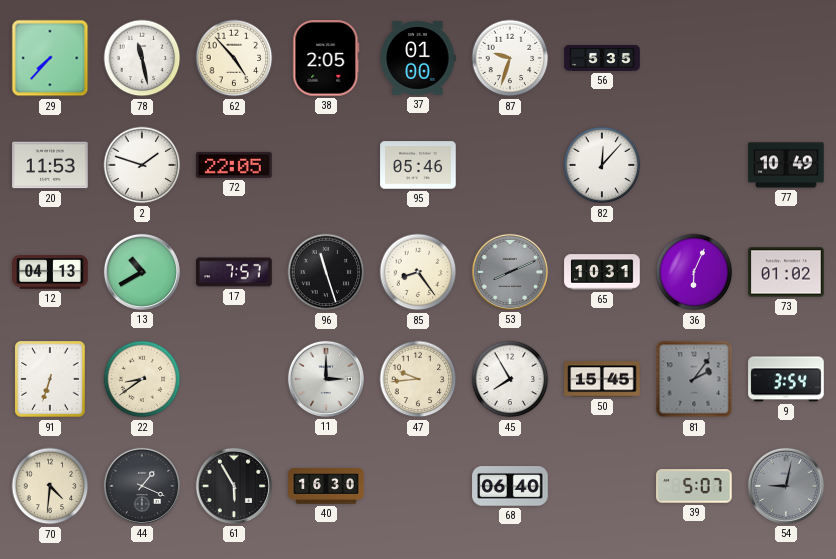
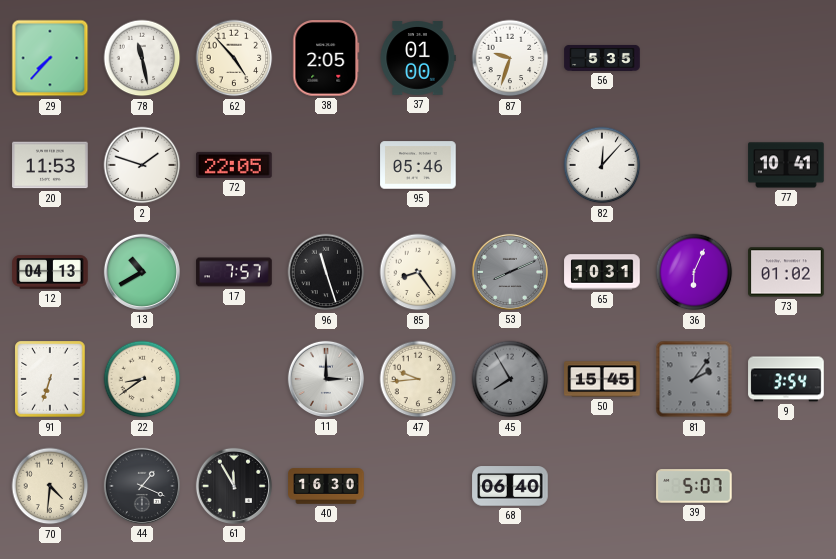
77: 10:49 -> 10:41
45 dial: white -> grey
61: 5:55 -> 11:55
54: 9:02 -> none
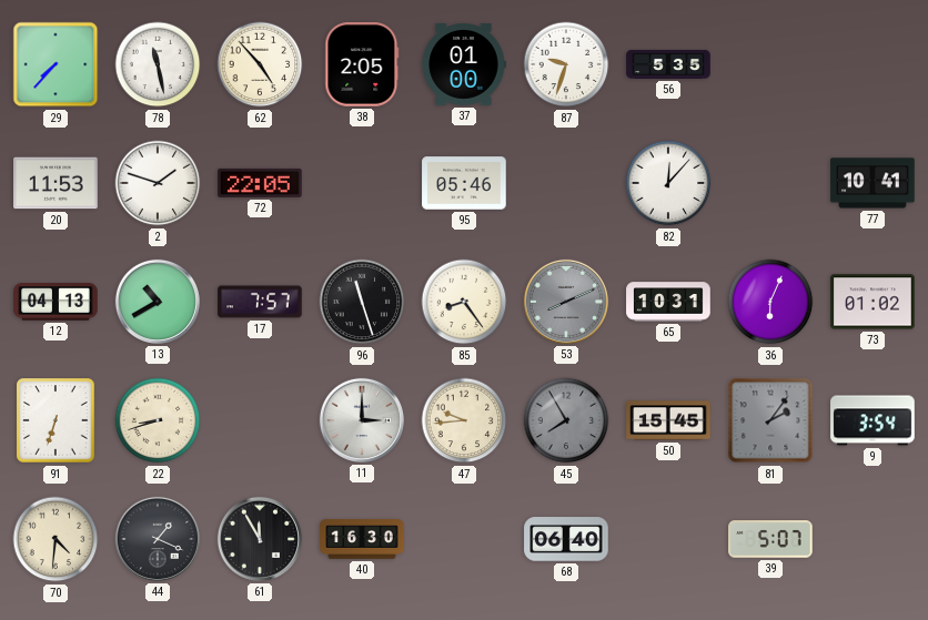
22: 8:39 -> 8:42
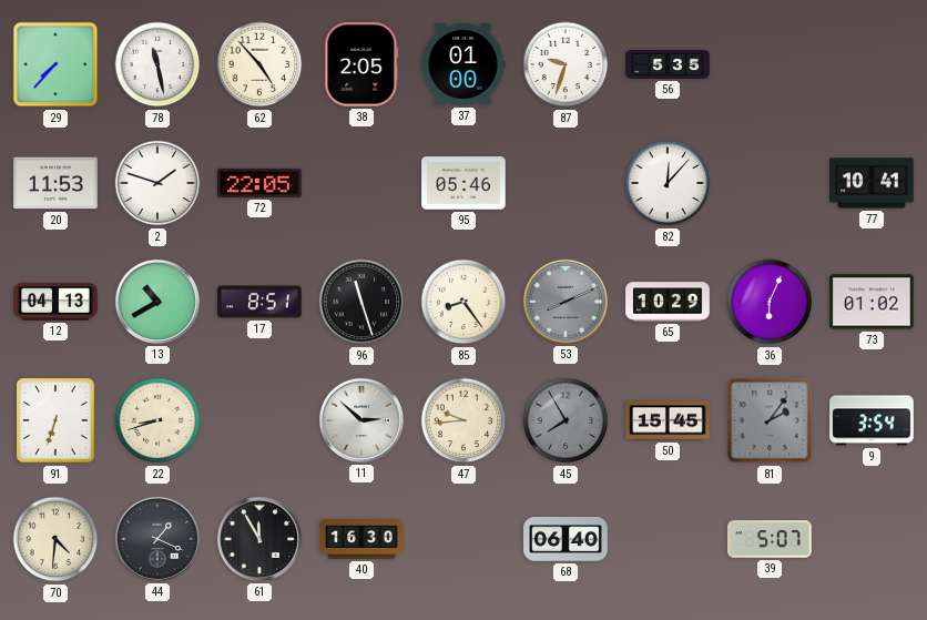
17: 7:57 -> 8:51
65: 10:31 -> 10:29
11: 3:00 -> 2:52
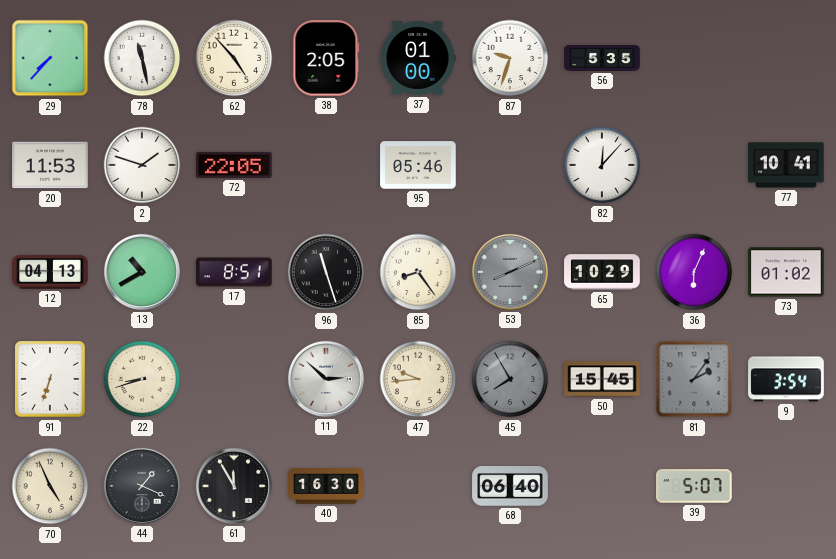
70: 4:31 -> 4:56
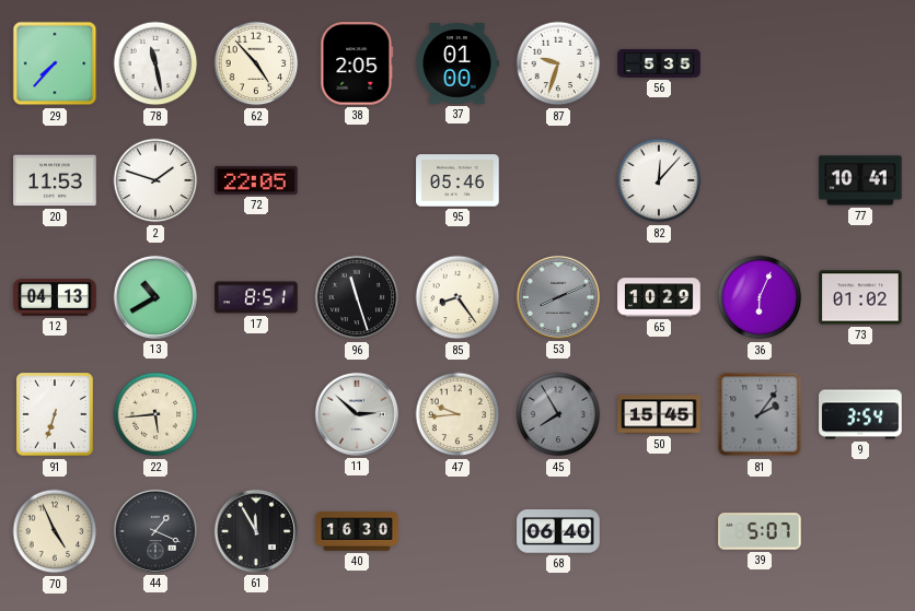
22: 8:42 -> 5:44
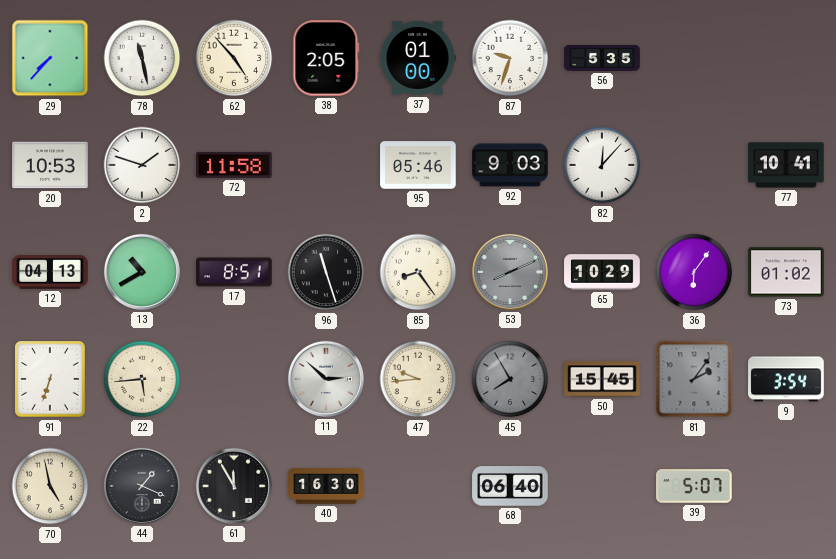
20: 11:53 -> 10:53
72: 22:05 -> 11:58
92: none -> 9:03
36: 6:04 -> 6:06
70: 4:56 -> 4:58
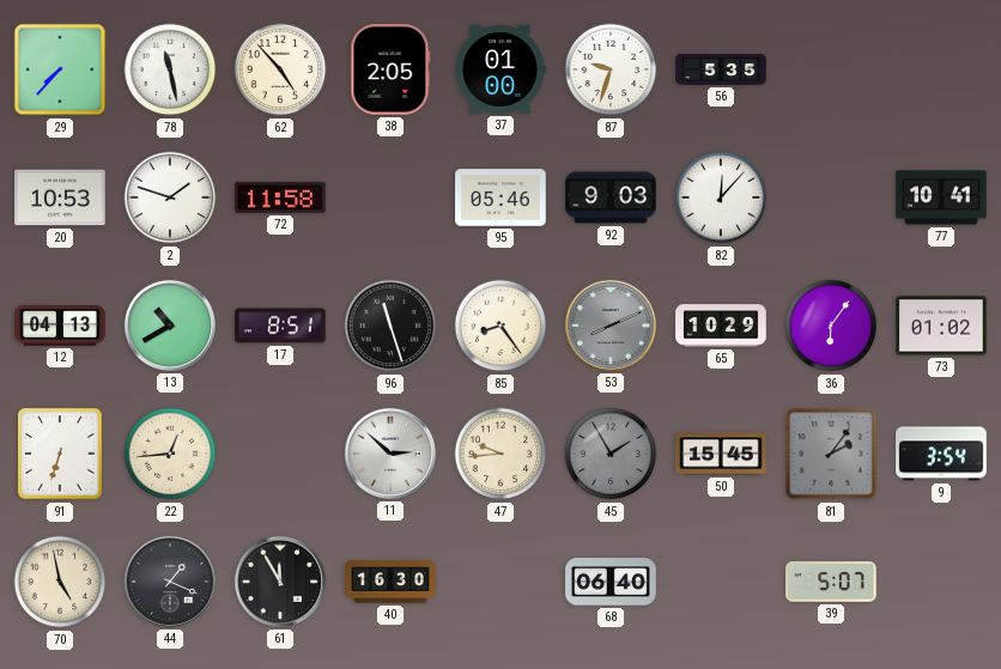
22: 5:44 -> 12:44
45: 7:55 -> 1:55
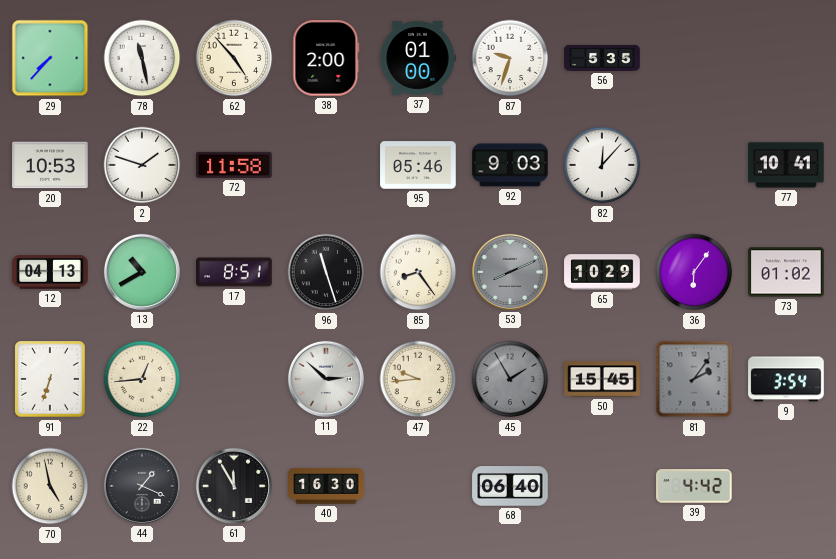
38: 2:05 -> 2:00
39: 5:07 -> 4:42
